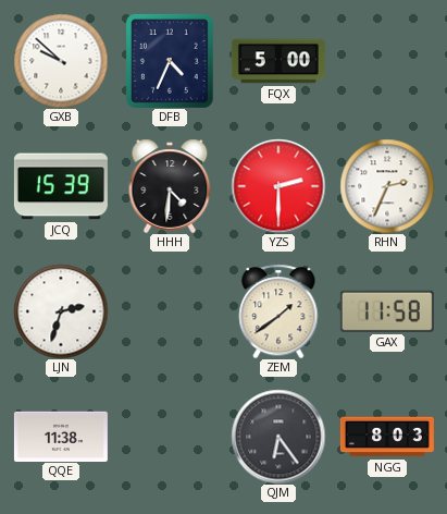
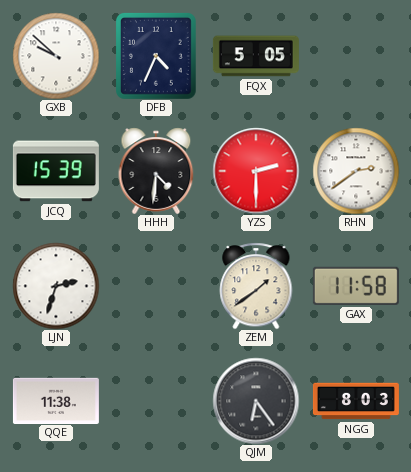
FQX: 5:00 -> 5:05
RHN: 2:34 -> 2:39
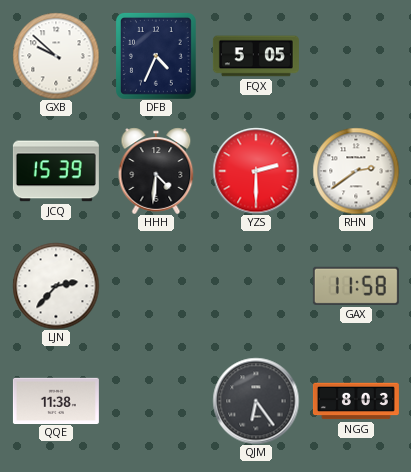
LJN: 2:33 -> 2:37
ZEM: 1:39 -> none
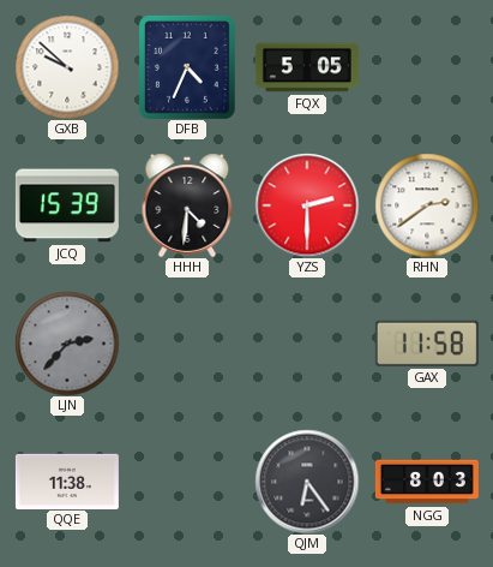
LJN dial: white -> grey
